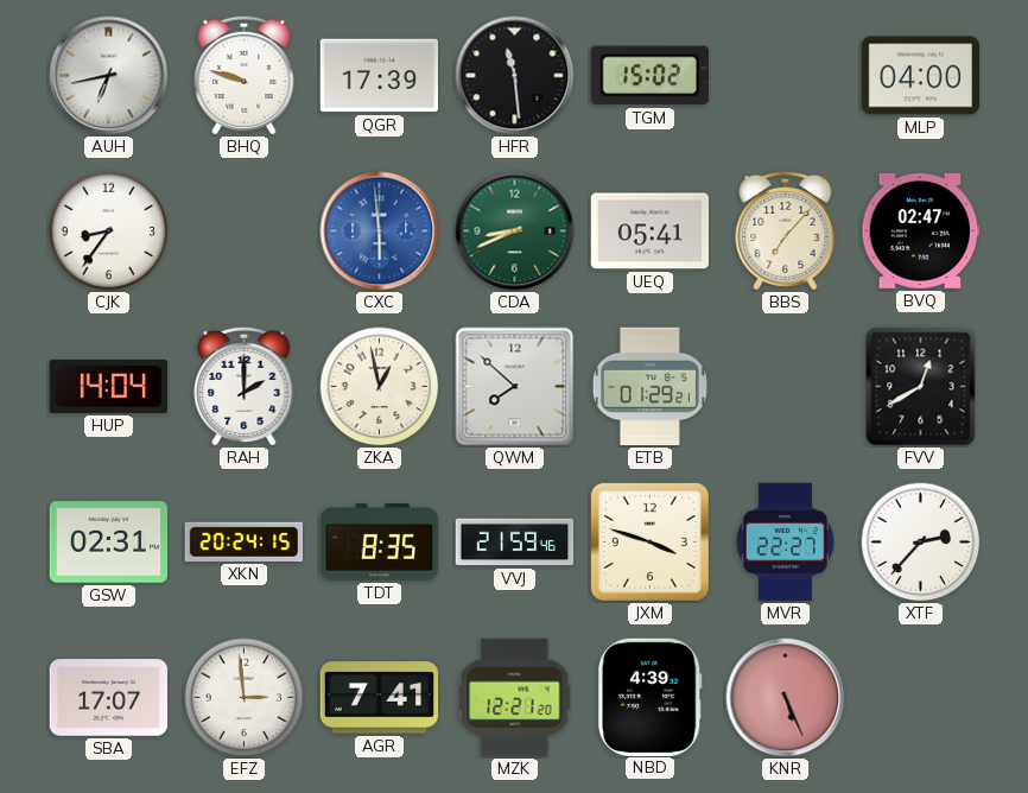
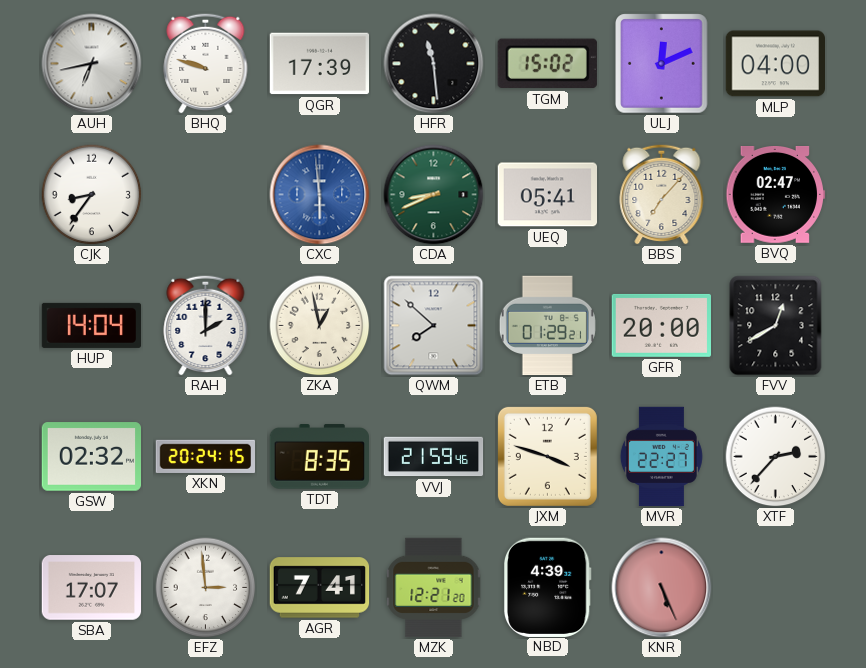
ULJ: none -> 12:11
GFR: none -> 20:00
GSW: 02:31 -> 02:32
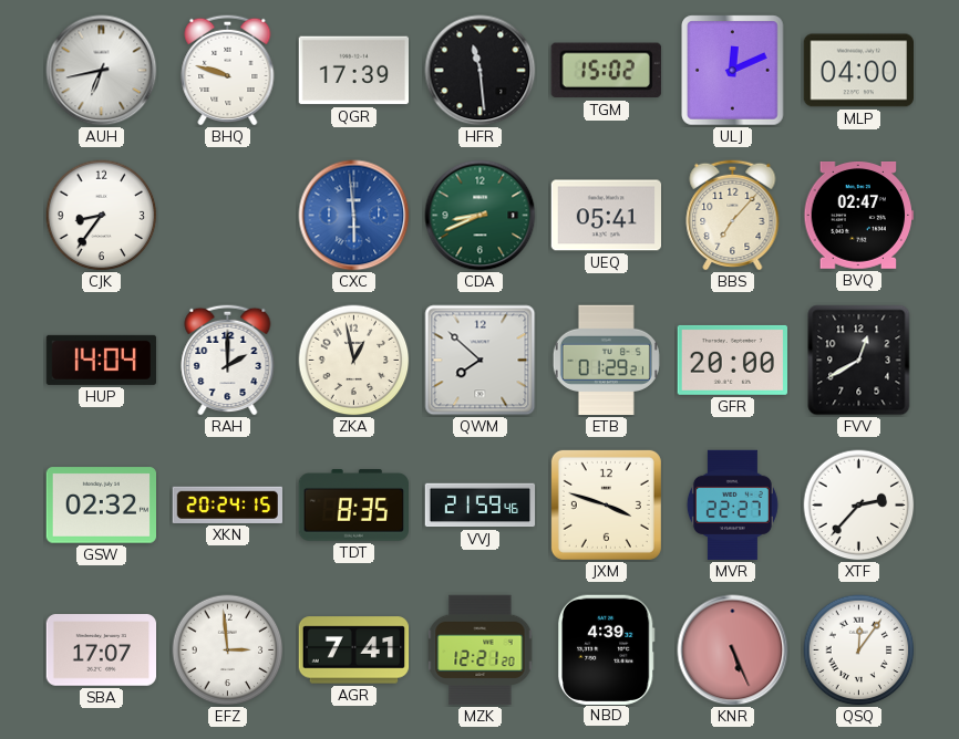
QSQ: none -> 12:06
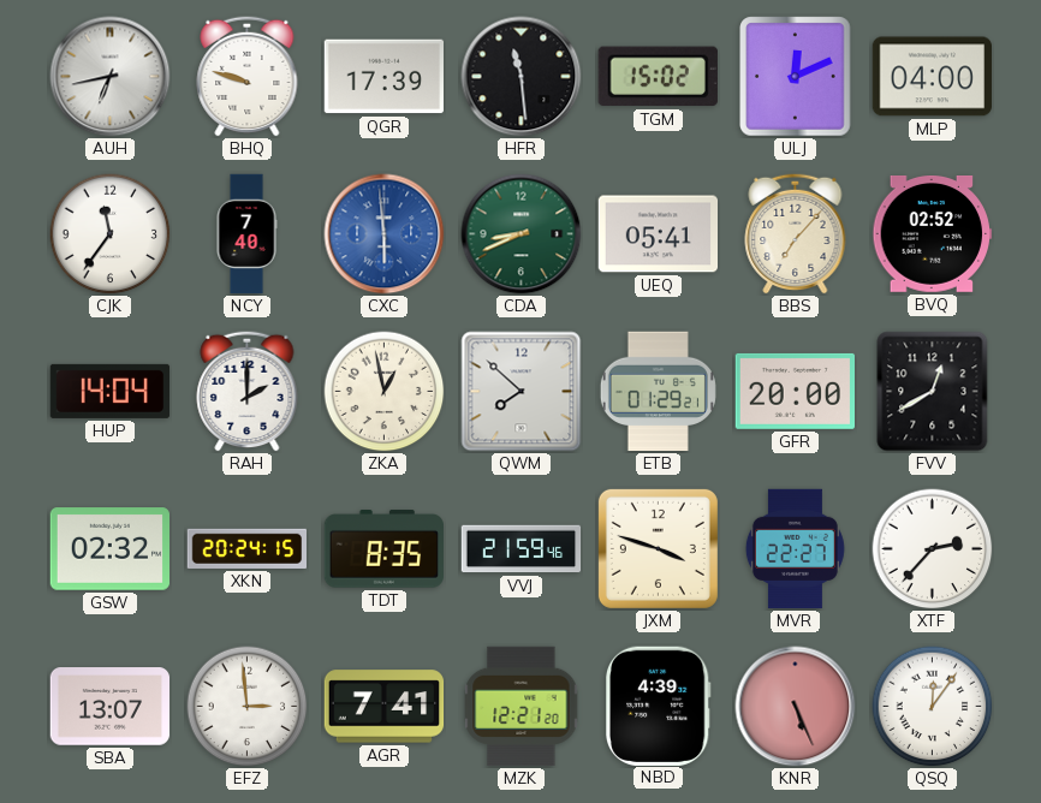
CJK: 8:36 -> 11:36
NCY: none -> 7:40
BVQ: 02:47 -> 02:52
SBA: 17:07 -> 13:07
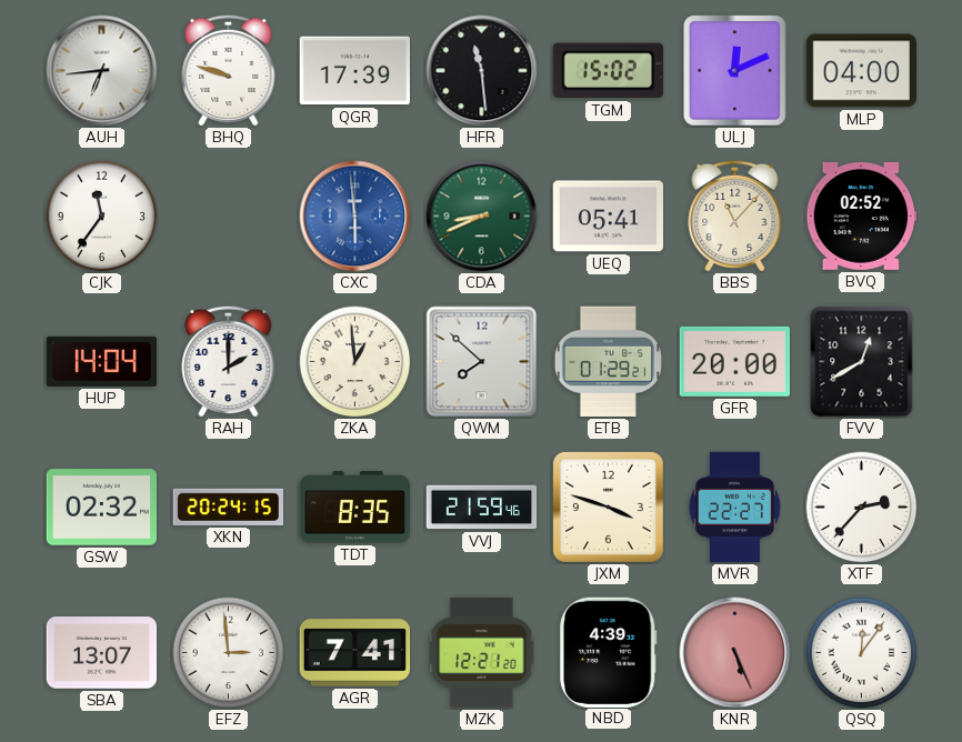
AUH: 6:43 -> 6:44
NCY: 7:40 -> none
BBS: 7:07 -> 11:07
ZKA: 12:58 -> 12:59
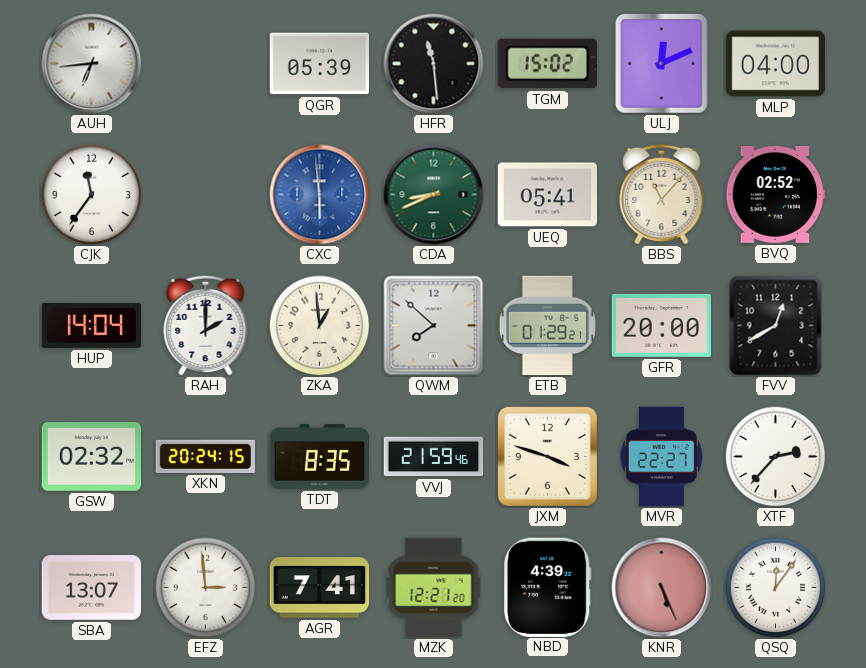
BHQ: 9:48 -> none
QGR: 17:39 -> 05:39
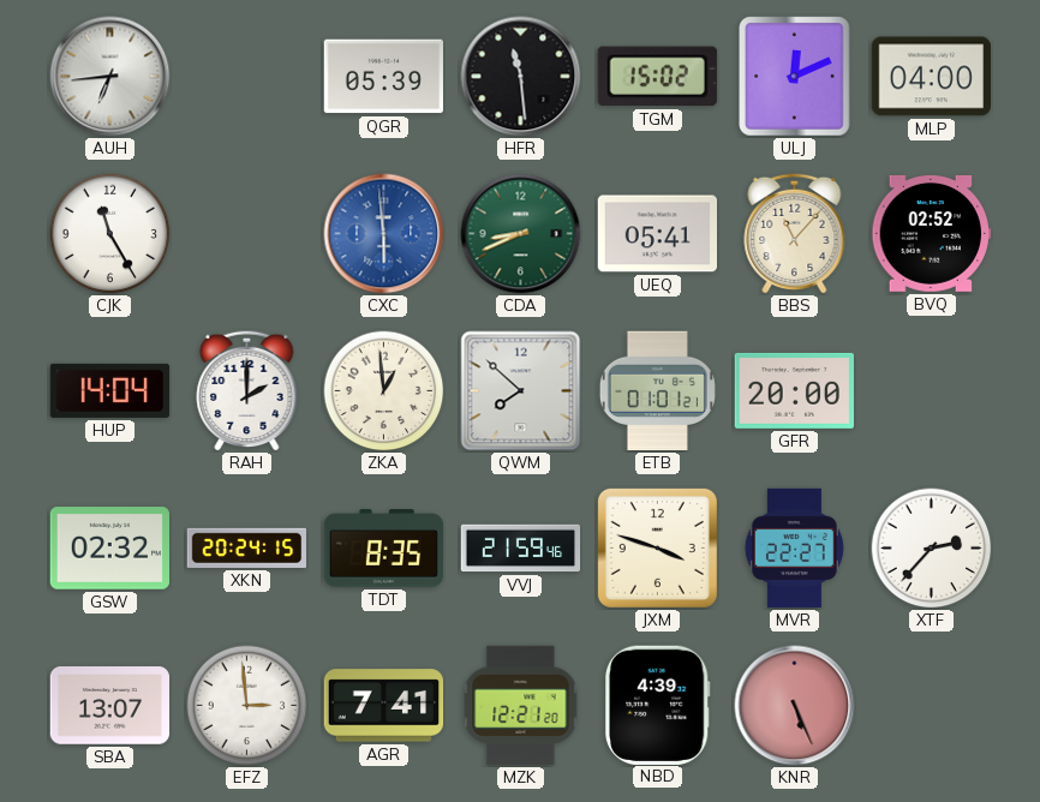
CJK: 11:36 -> 11:25
ETB: 01:29 -> 01:01
FVV: 12:40 -> none
QSQ: 12:06 -> none
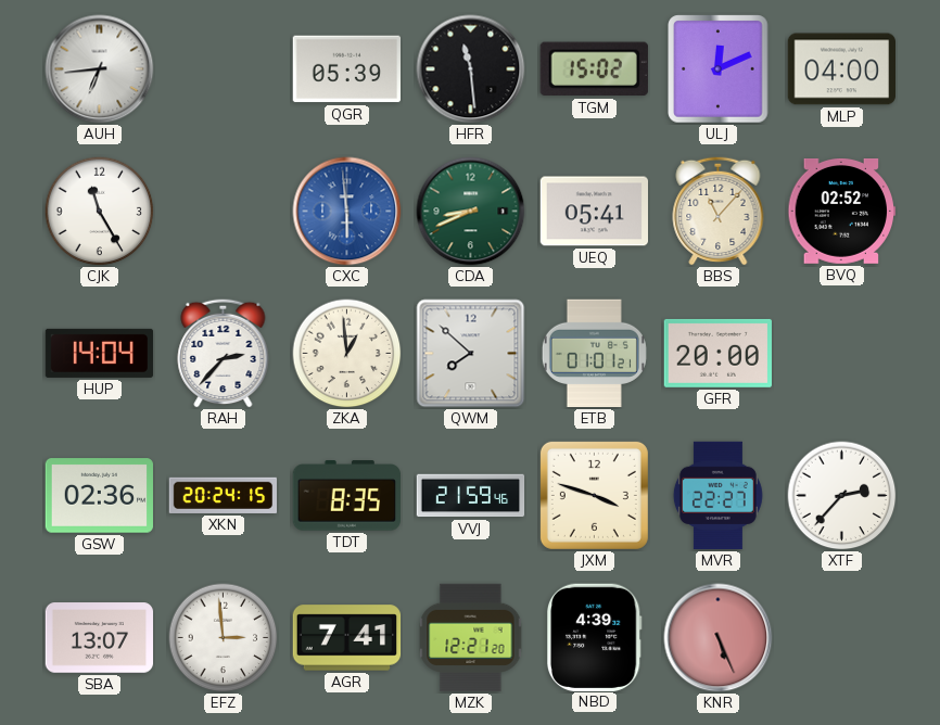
RAH: 2:00 -> 2:37
GSW: 02:32 -> 02:36
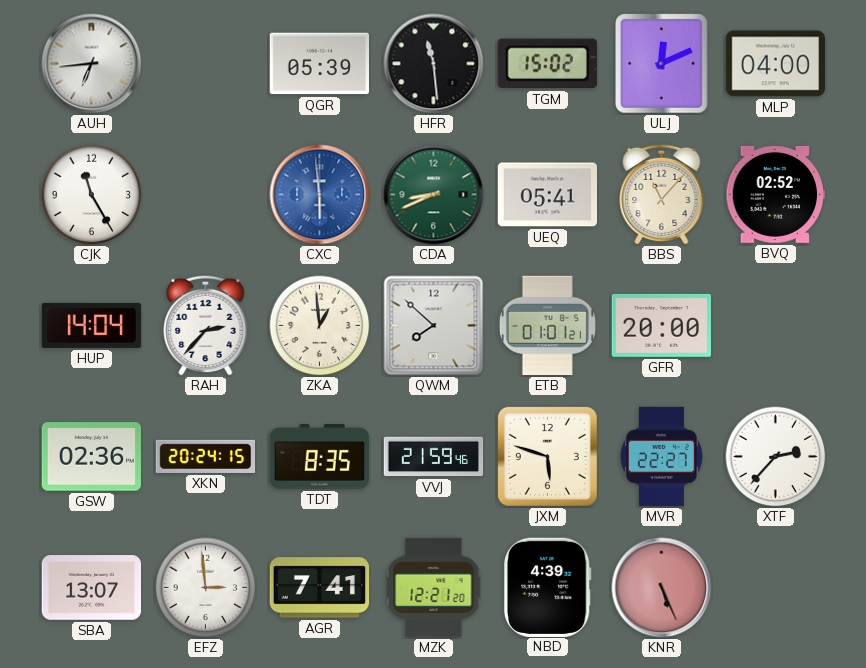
JXM: 3:48 -> 5:48
